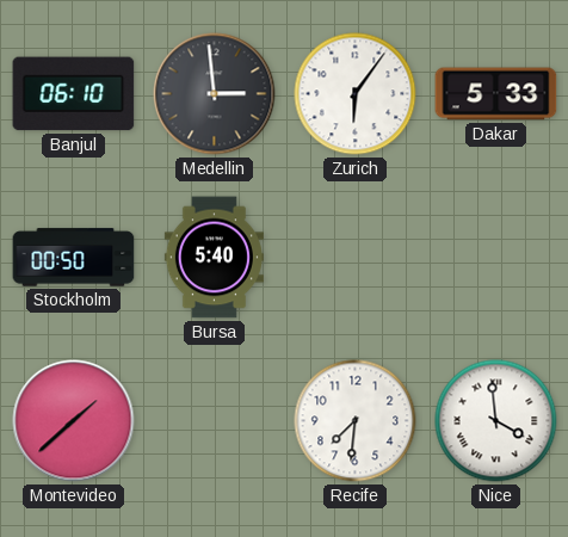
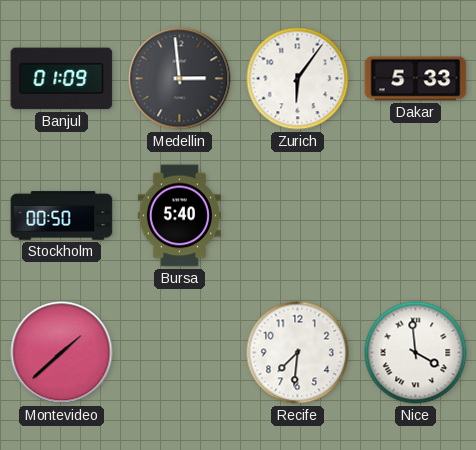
Banjul: 06:10 -> 01:09
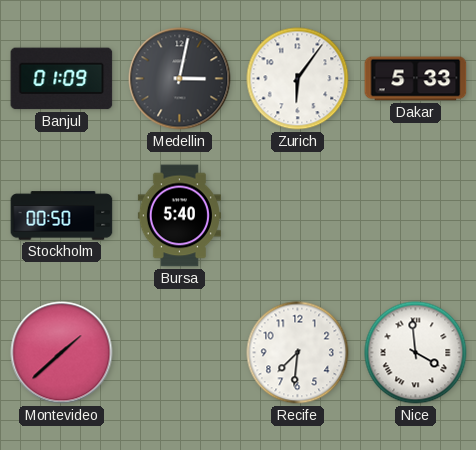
Medellin: 2:59 -> 3:02
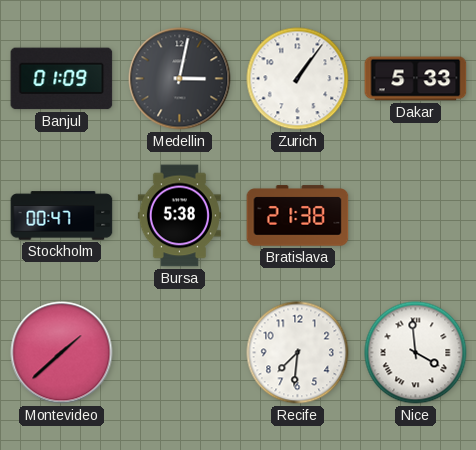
Zurich: 6:06 -> 1:06
Stockholm: 00:50 -> 00:47
Bursa: 5:40 -> 5:38
Bratislava: none -> 21:38
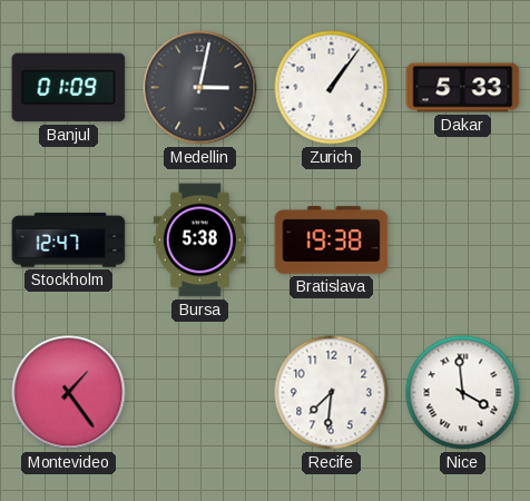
Stockholm: 00:47 -> 12:47
Bratislava: 21:38 -> 19:38
Montevideo: 1:38 -> 1:24
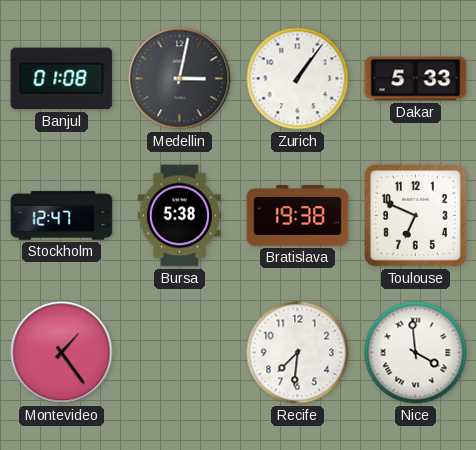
Banjul: 01:09 -> 01:08
Toulouse: none -> 6:49
